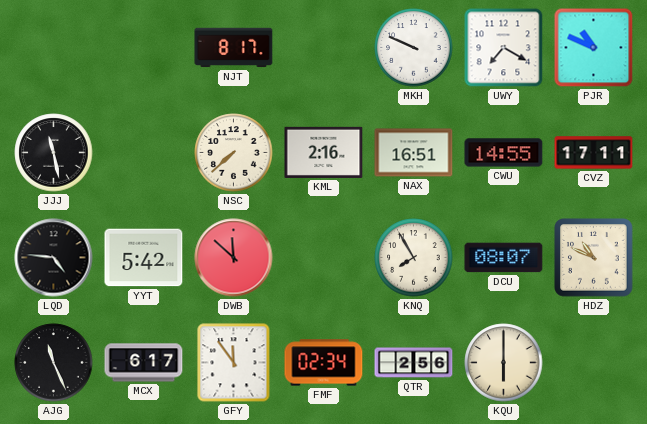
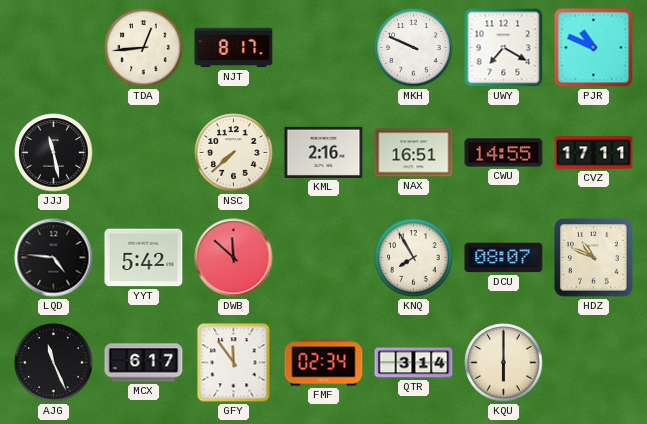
TDA: none -> 12:44
QTR: 2:56 -> 3:14
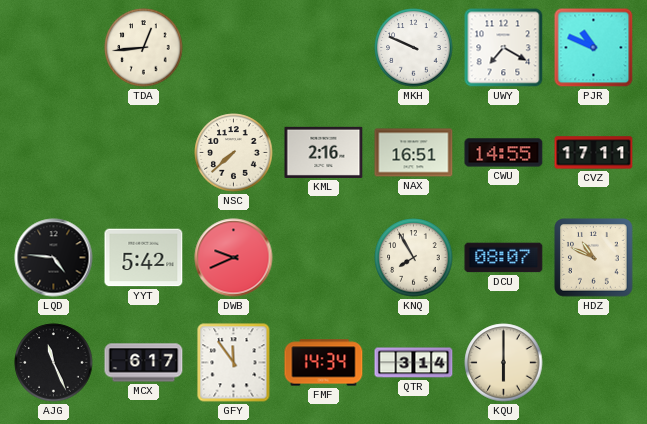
NJT: 8:17 -> none
JJJ: 11:28 -> none
DWB: 11:52 -> 9:41
FMF: 02:34 -> 14:34
